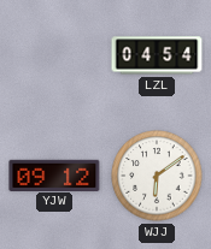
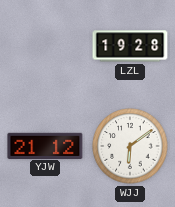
LZL: 04:54 -> 19:28
YJW: 09:12 -> 21:12
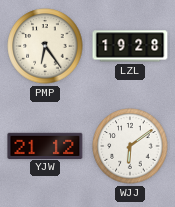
PMP: none -> 6:24
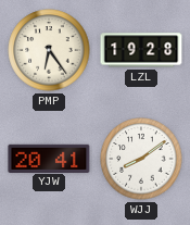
YJW: 21:12 -> 20:41
WJJ: 6:09 -> 8:09
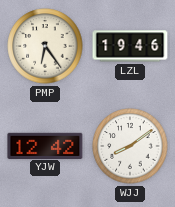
LZL: 19:28 -> 19:46
YJW: 20:41 -> 12:42
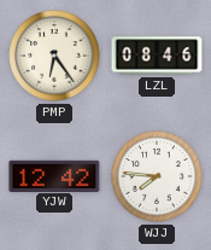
LZL: 19:46 -> 08:46
WJJ: 8:09 -> 7:46
